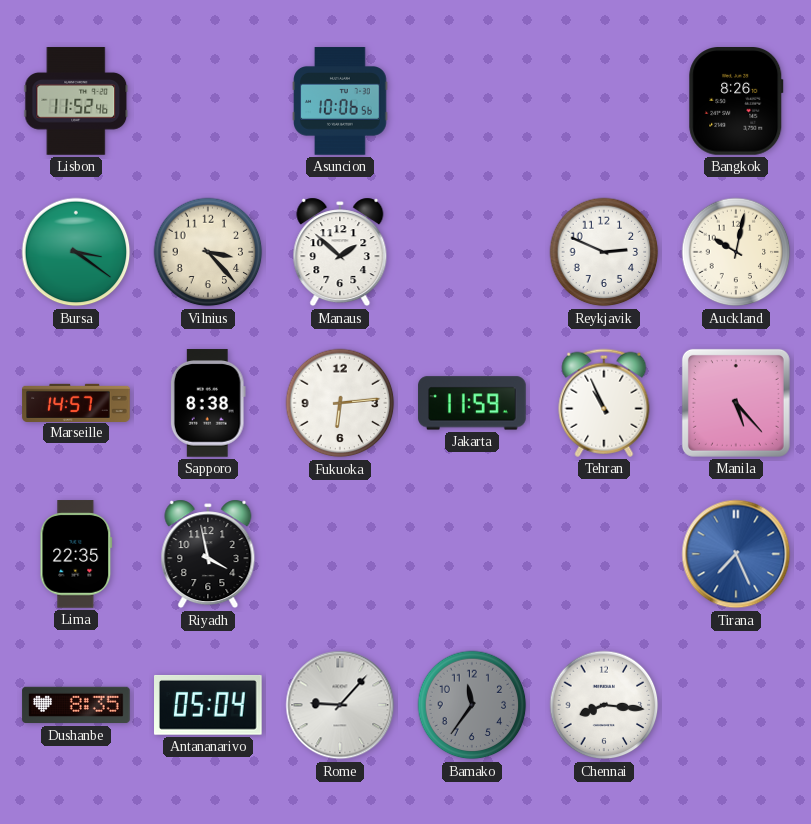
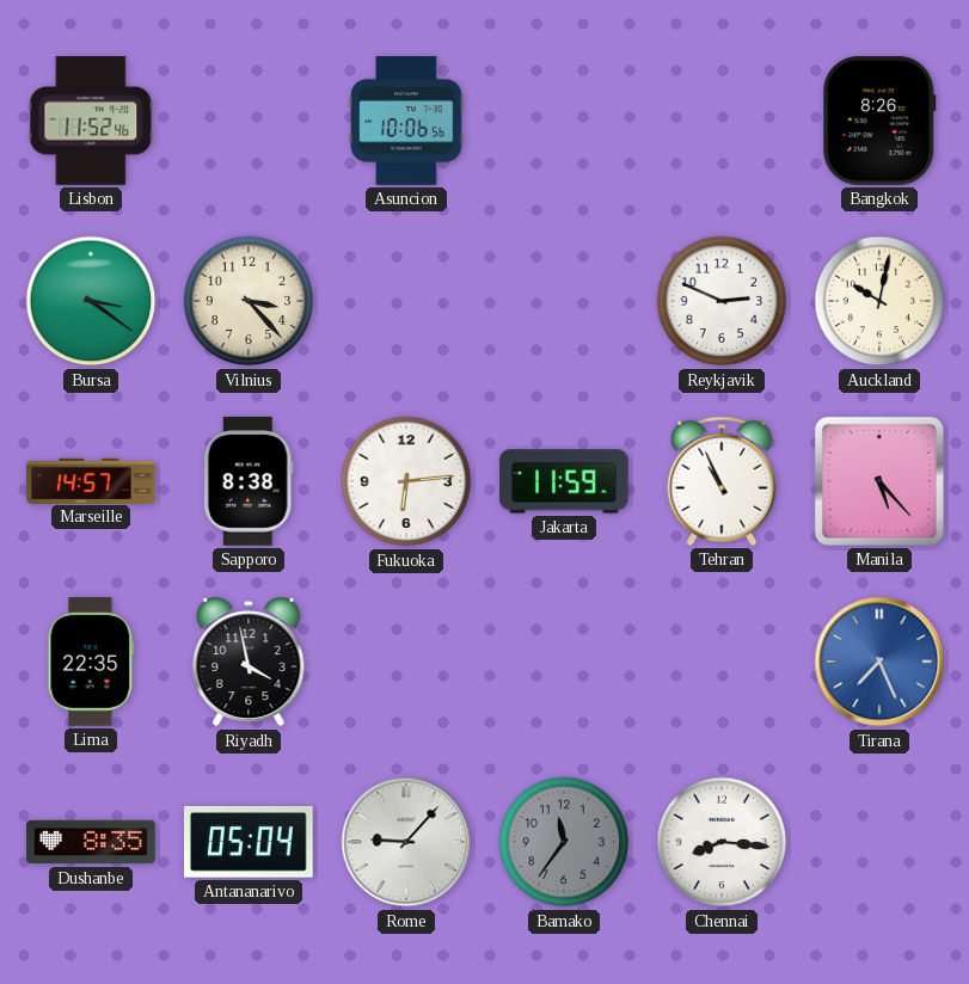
Manaus: 1:52 -> none
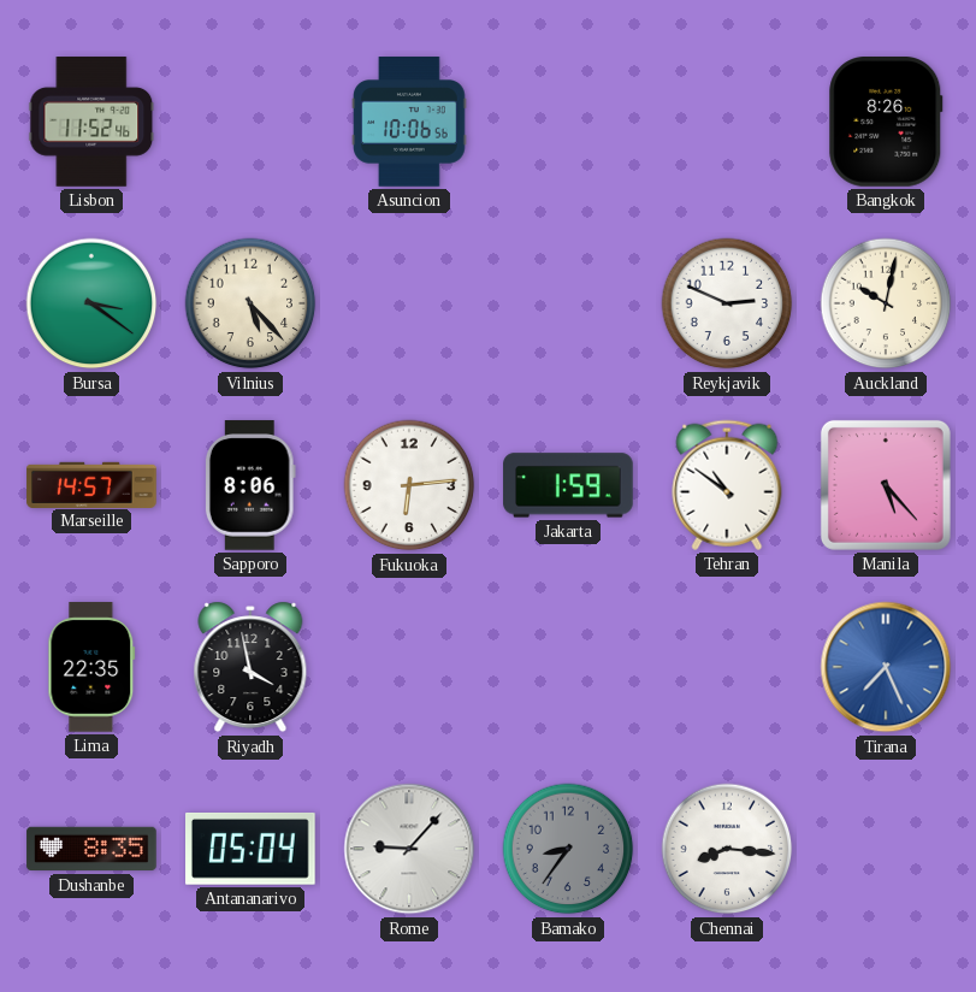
Vilnius: 3:23 -> 5:23
Sapporo: 8:38 -> 8:06
Jakarta: 11:59 -> 1:59
Tehran: 10:56 -> 10:51
Bamako: 11:36 -> 8:36
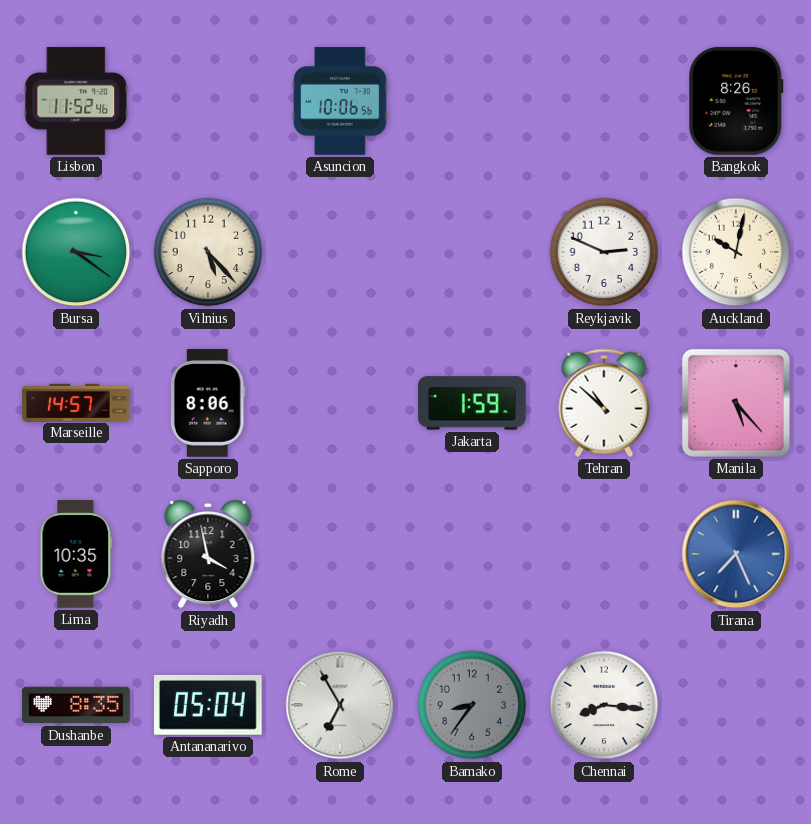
Fukuoka: 6:14 -> none
Tehran: 10:51 -> 10:52
Lima: 22:35 -> 10:35
Rome: 9:07 -> 6:55
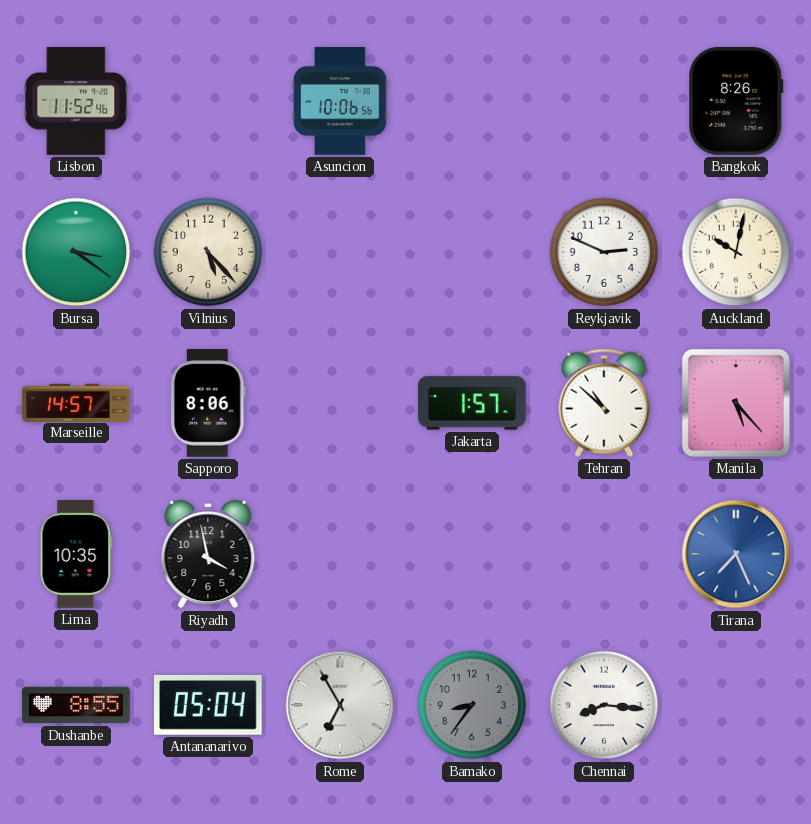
Jakarta: 1:59 -> 1:57
Dushanbe: 8:35 -> 8:55
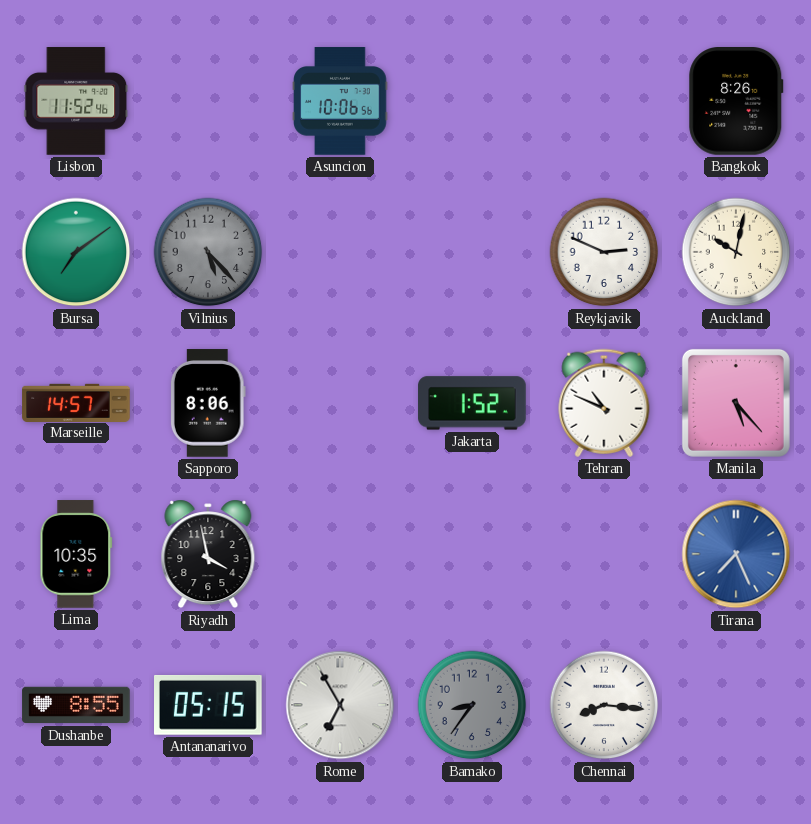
Bursa: 3:21 -> 7:09
Vilnius dial: cream -> grey
Jakarta: 1:57 -> 1:52
Tehran: 10:52 -> 10:49
Antananarivo: 05:04 -> 05:15
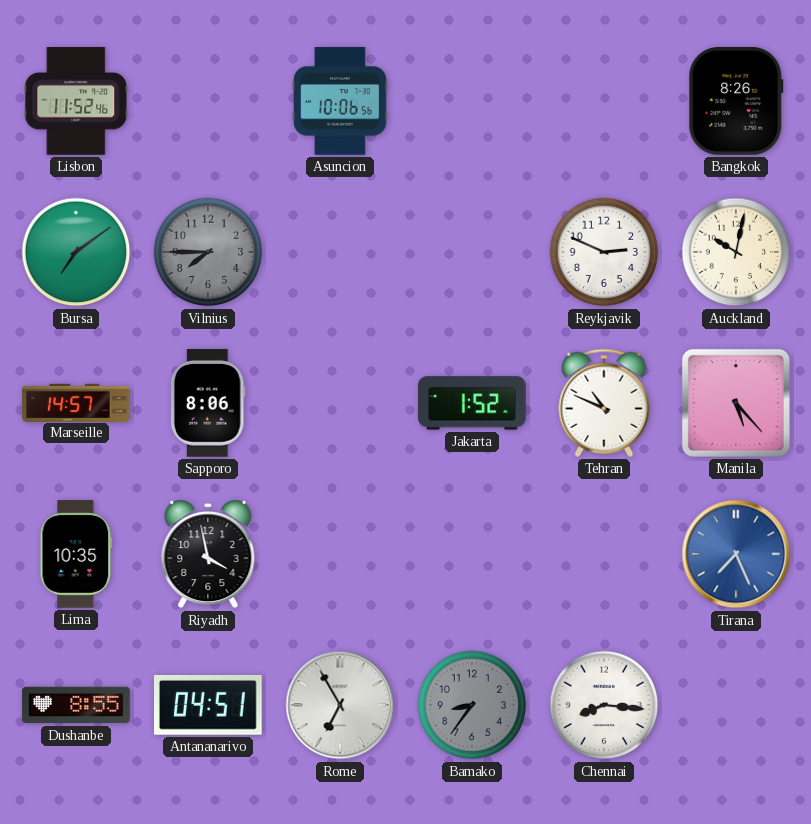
Vilnius: 5:23 -> 7:45
Antananarivo: 05:15 -> 04:51
